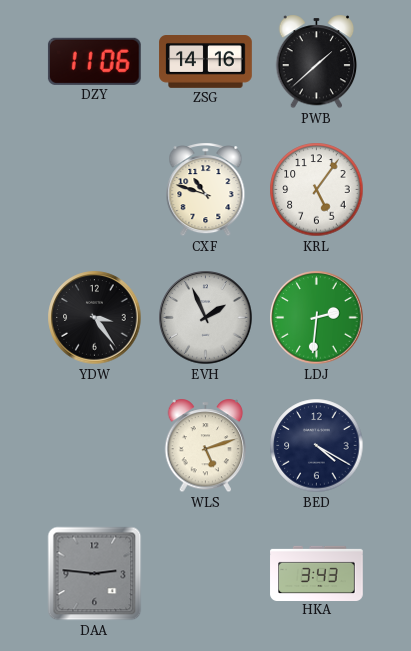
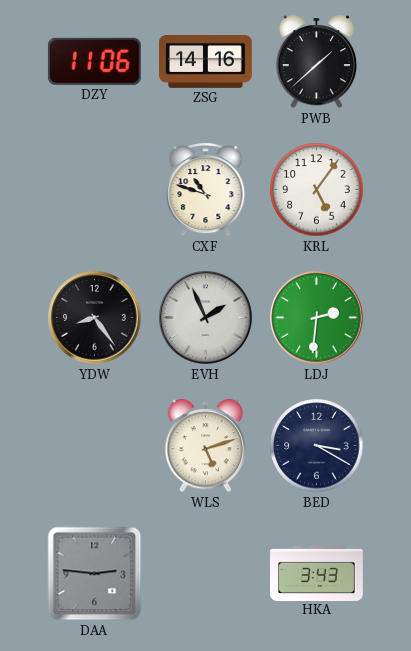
YDW: 3:24 -> 8:24
BED: 4:20 -> 3:20
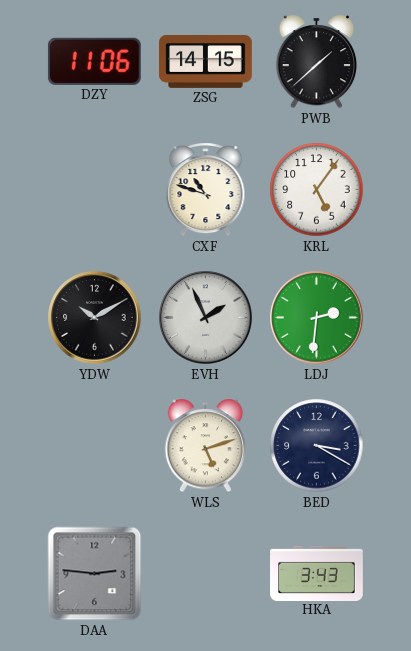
ZSG: 14:16 -> 14:15
YDW: 8:24 -> 10:10
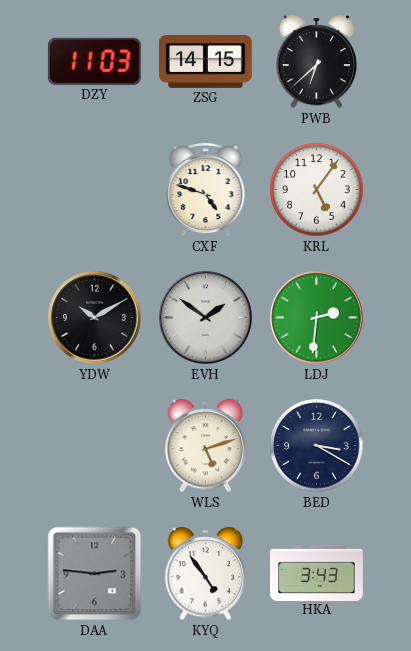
DZY: 11:06 -> 11:03
PWB: 1:38 -> 6:38
CXF: 10:48 -> 4:48
EVH: 1:56 -> 1:51
KYQ: none -> 4:54
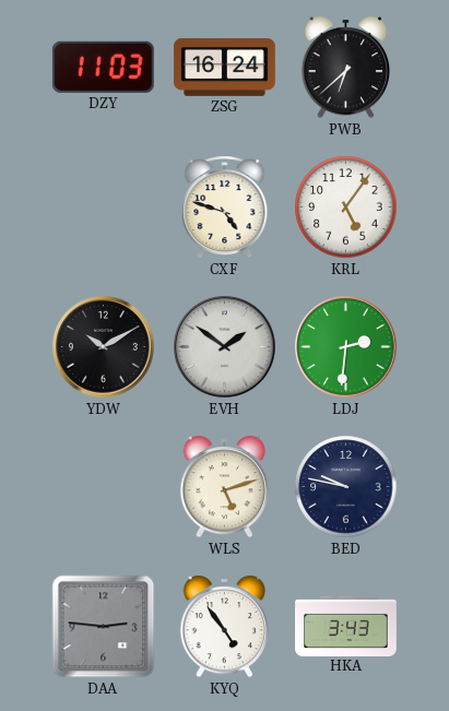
ZSG: 14:15 -> 16:24
BED: 3:20 -> 9:47
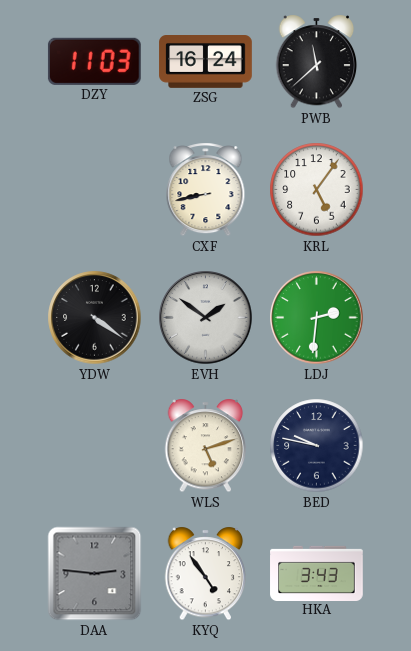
PWB: 6:38 -> 11:38
CXF: 4:48 -> 8:43
YDW: 10:10 -> 4:21
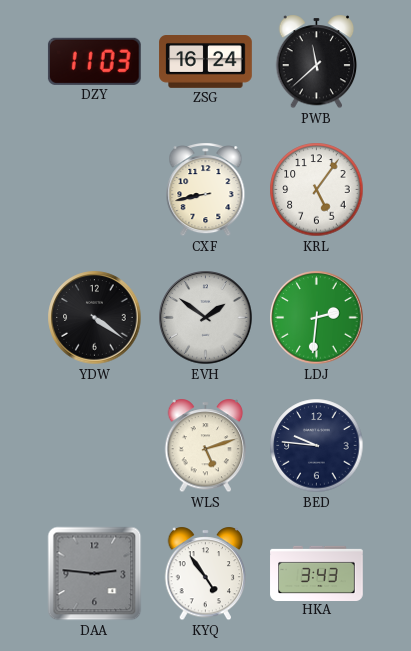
BED: 9:47 -> 9:46
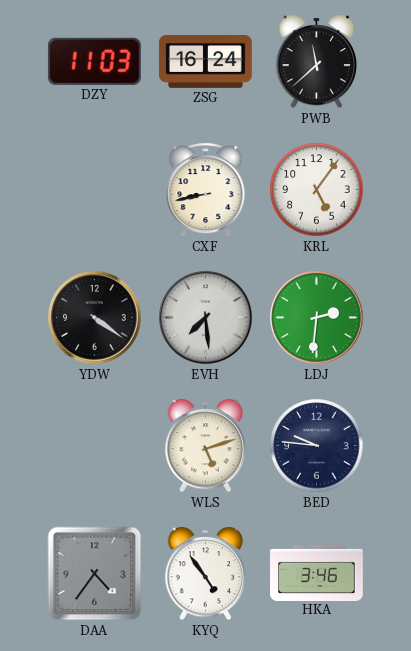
EVH: 1:51 -> 7:29
DAA: 2:46 -> 4:36
HKA: 3:43 -> 3:46
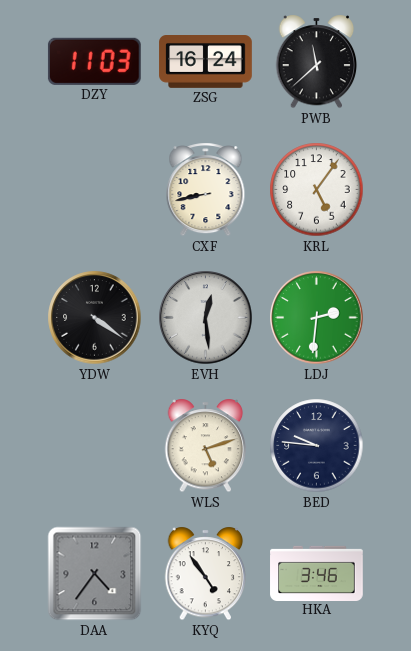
EVH: 7:29 -> 12:29
